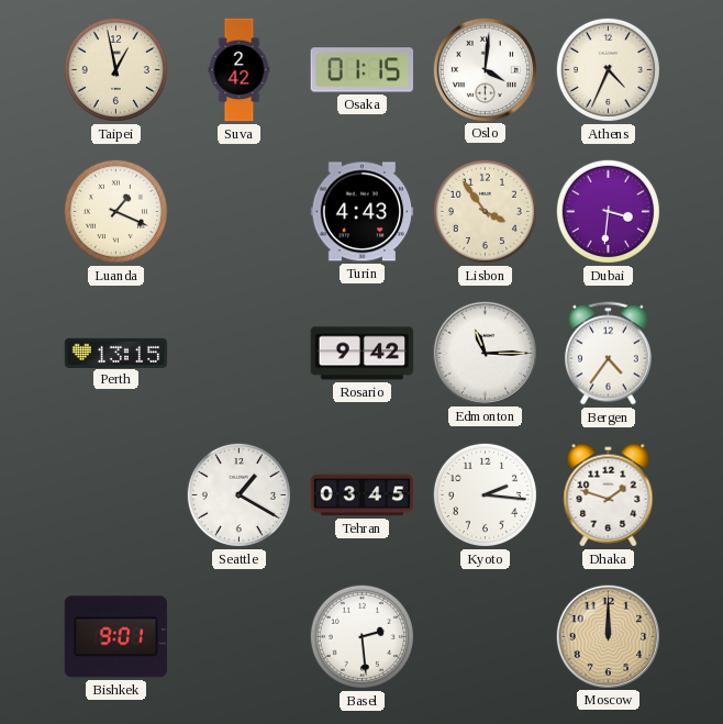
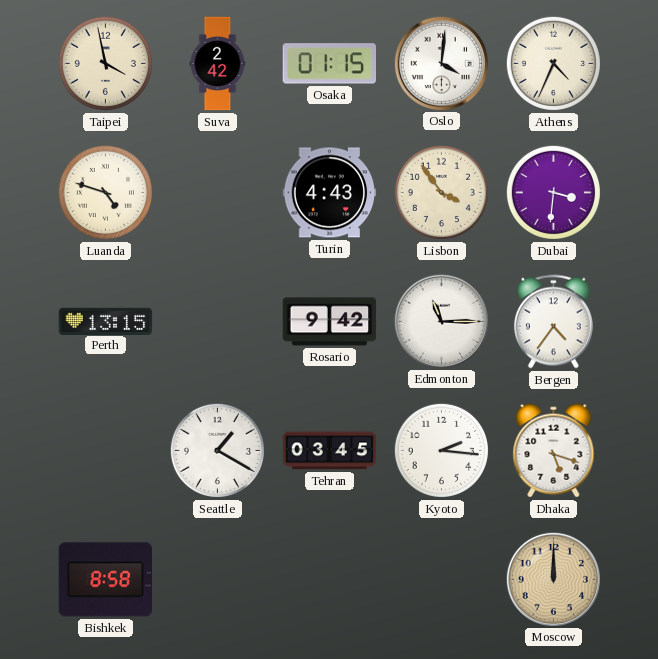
Taipei: 12:58 -> 3:58
Luanda: 1:19 -> 4:48
Dhaka: 1:48 -> 5:18
Bishkek: 9:01 -> 8:58
Basel: 2:29 -> none
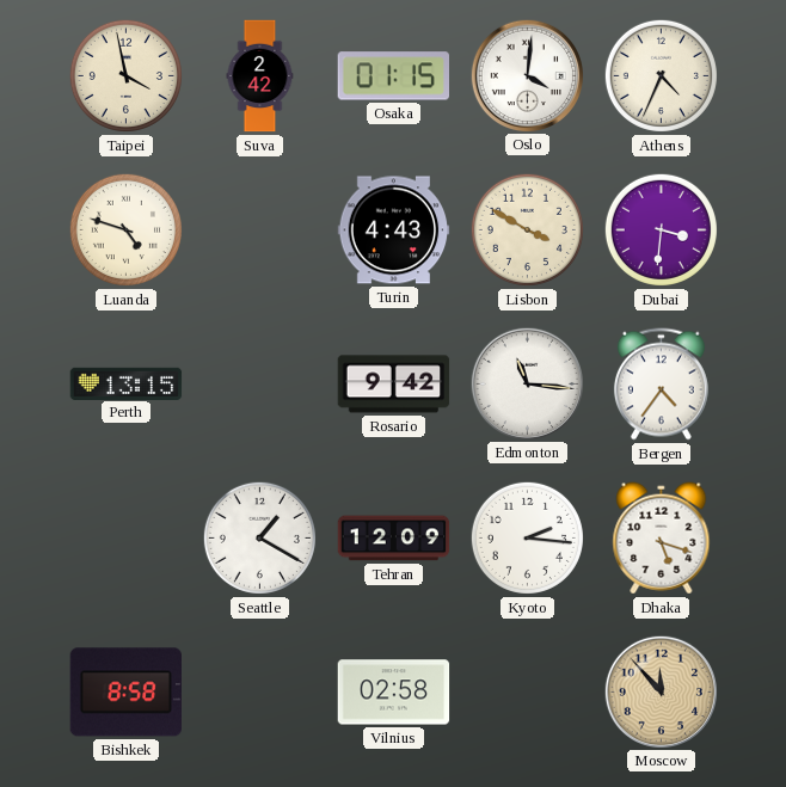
Lisbon: 3:54 -> 3:50
Edmonton: 11:15 -> 11:16
Tehran: 03:45 -> 12:09
Vilnius: none -> 02:58
Moscow: 12:00 -> 11:53
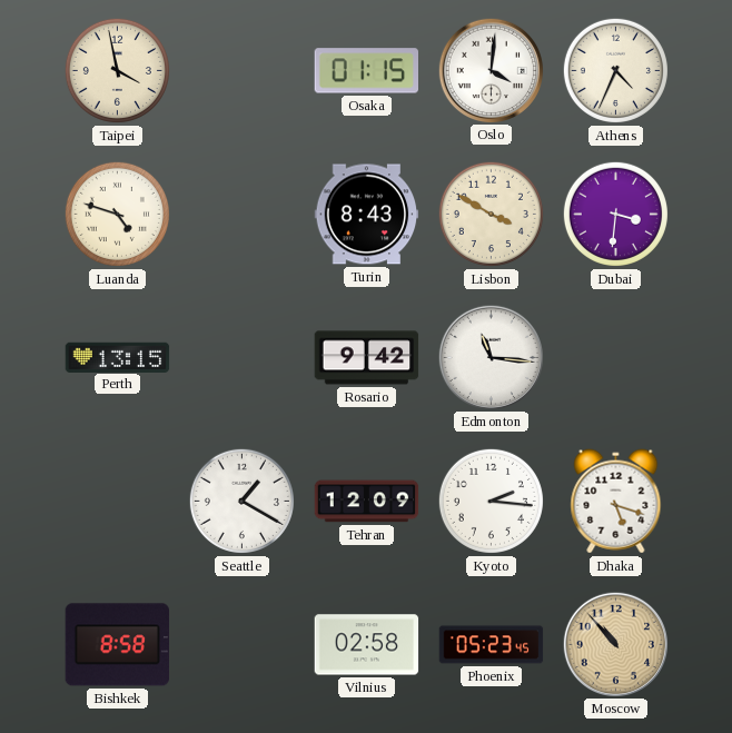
Suva: 2:42 -> none
Turin: 4:43 -> 8:43
Bergen: 4:36 -> none
Phoenix: none -> 05:23
Moscow: 11:53 -> 10:53
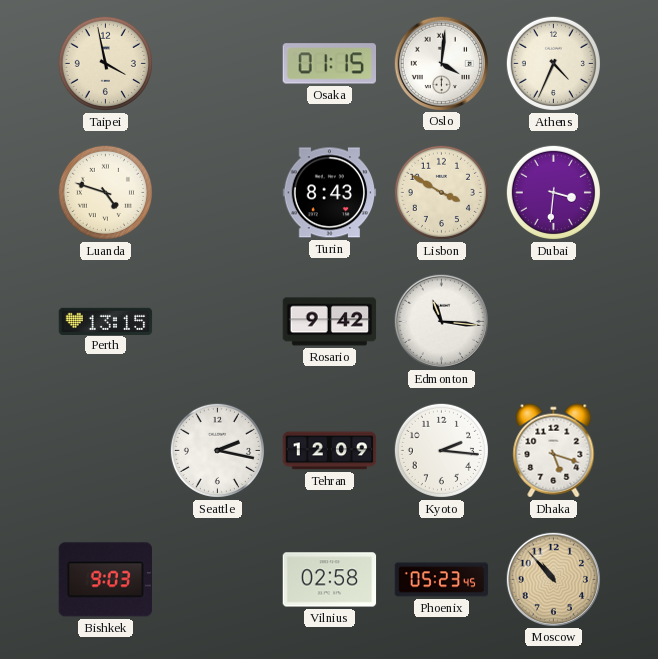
Seattle: 1:20 -> 2:17
Bishkek: 8:58 -> 9:03
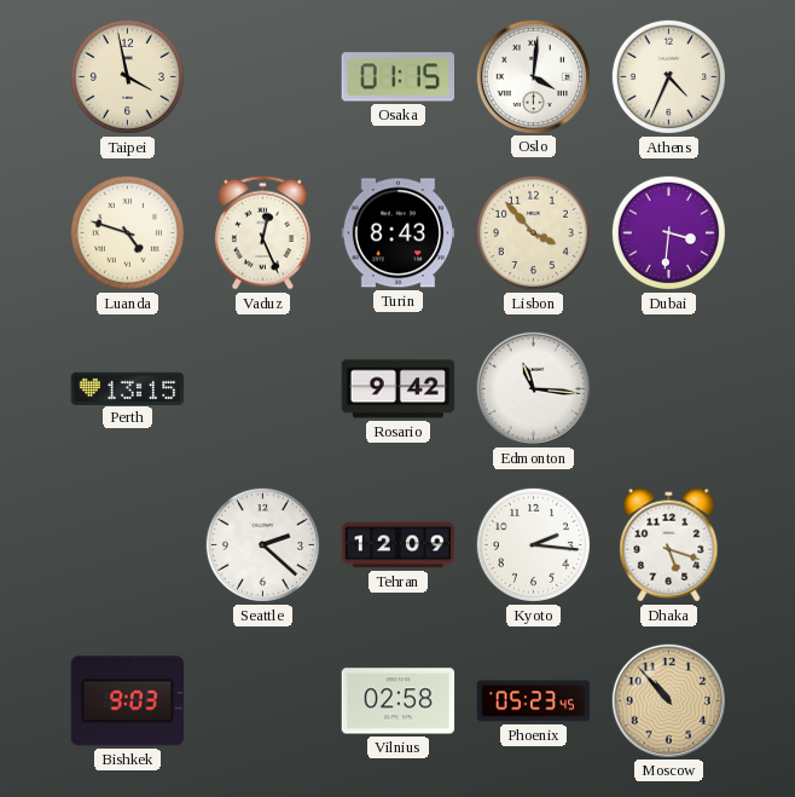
Vaduz: none -> 12:26
Lisbon: 3:50 -> 3:53
Seattle: 2:17 -> 2:22
